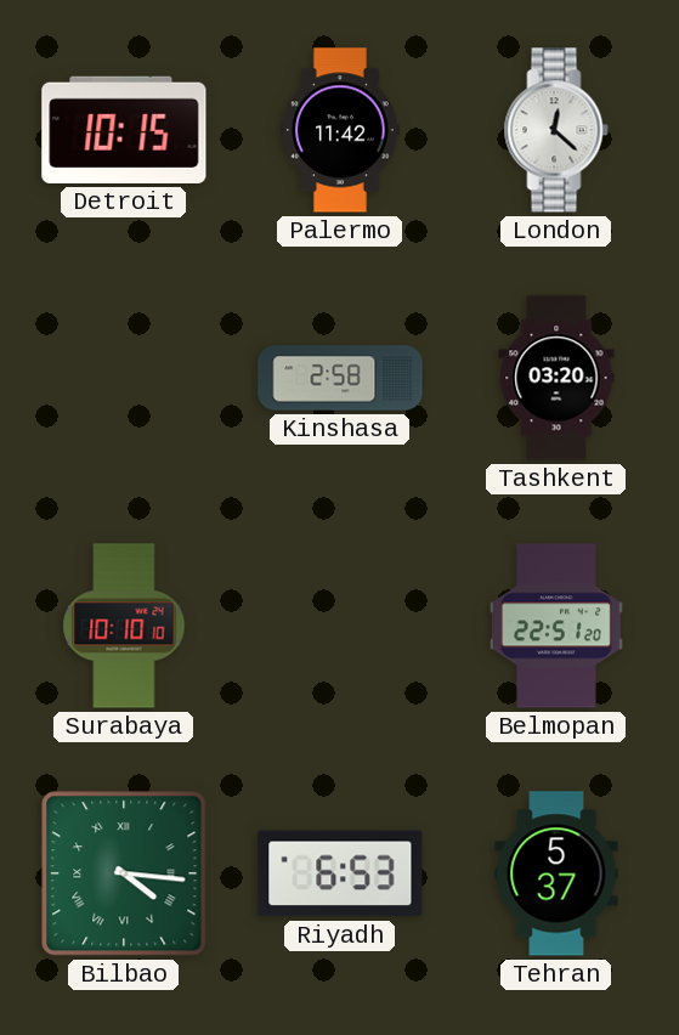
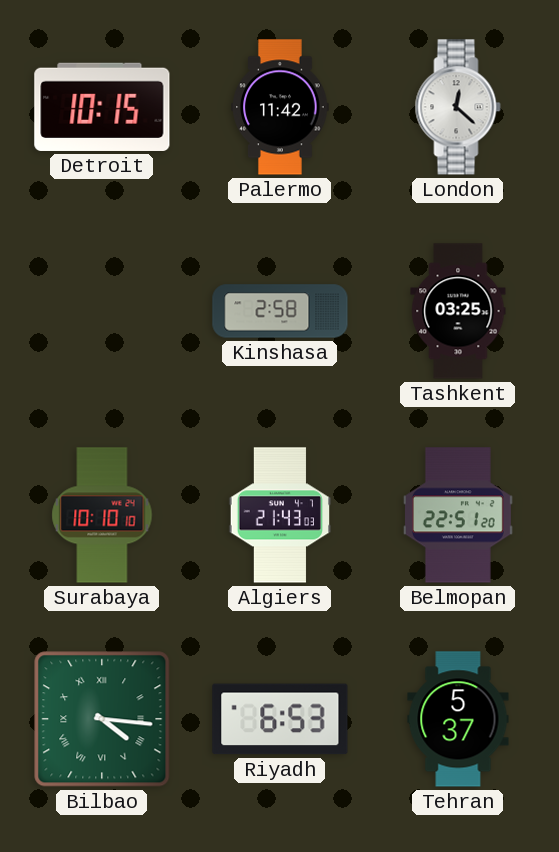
Tashkent: 03:20 -> 03:25
Algiers: none -> 21:43
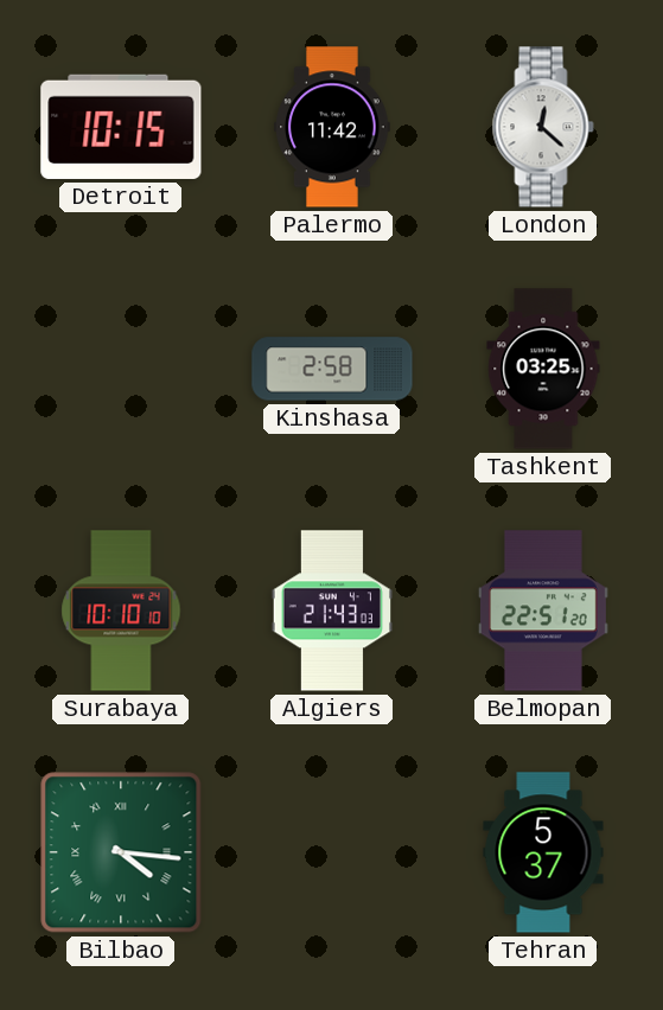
Riyadh: 6:53 -> none
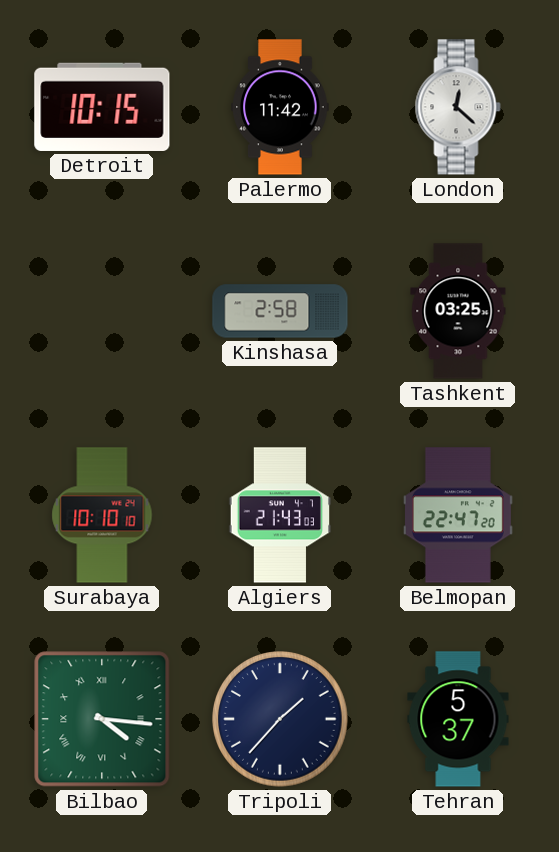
Belmopan: 22:51 -> 22:47
Tripoli: none -> 1:37
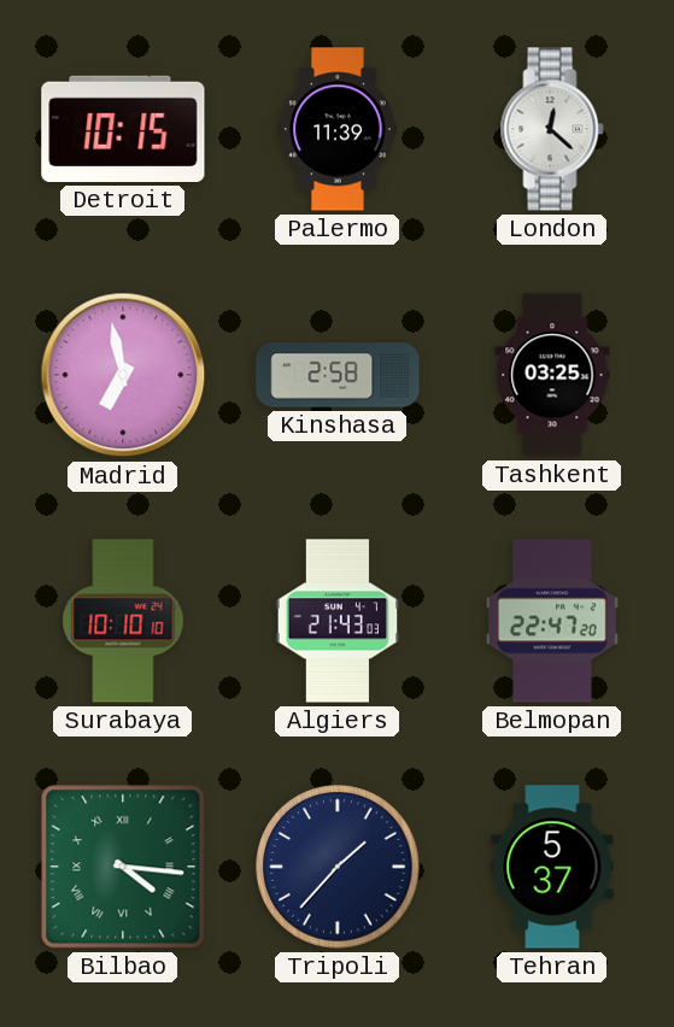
Palermo: 11:42 -> 11:39
Madrid: none -> 6:58
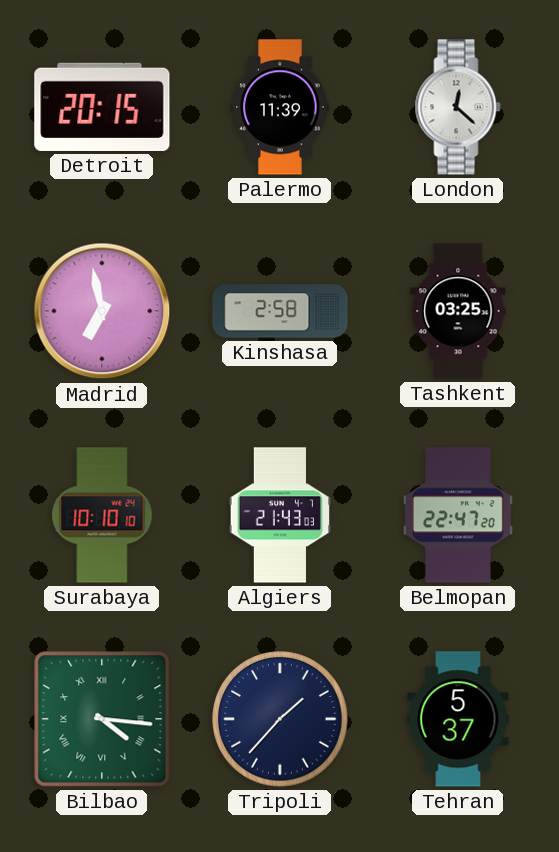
Detroit: 10:15 -> 20:15
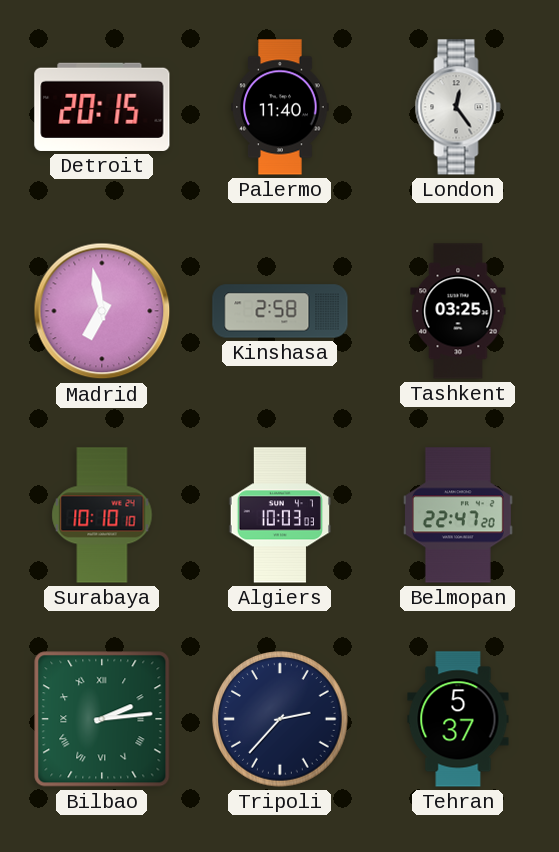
Palermo: 11:39 -> 11:40
London: 12:22 -> 12:24
Algiers: 21:43 -> 10:03
Bilbao: 4:16 -> 2:14
Tripoli: 1:37 -> 2:37
